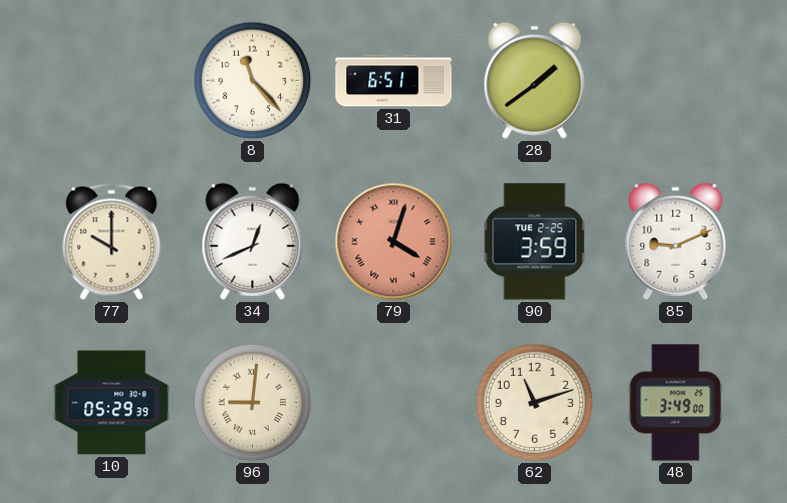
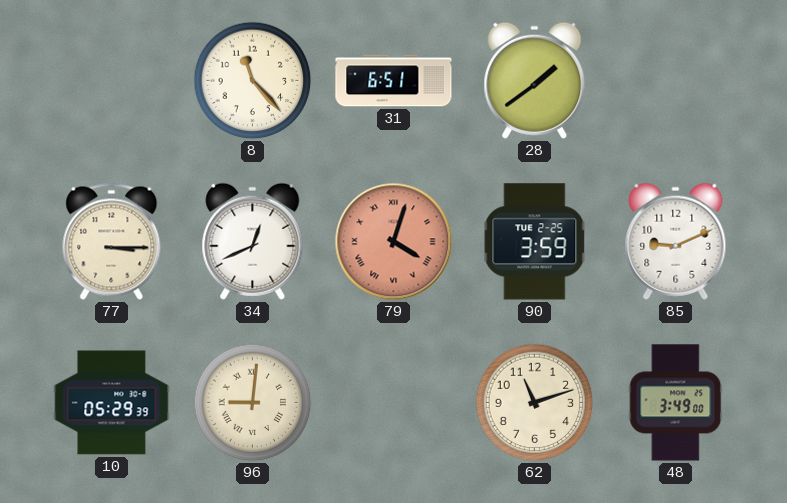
77: 10:00 -> 3:15
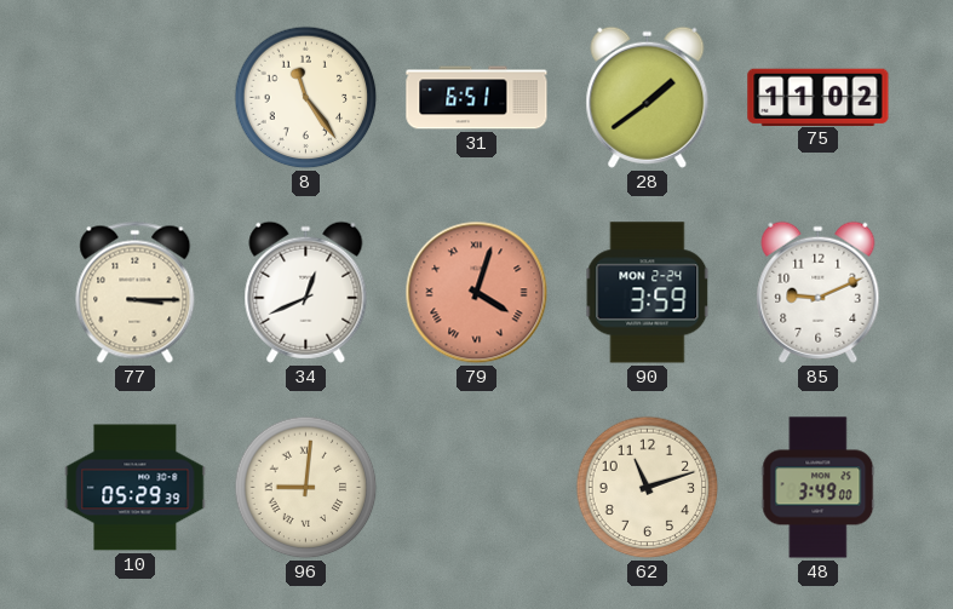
8: 11:23 -> 11:24
75: none -> 11:02
90 date: TUE 2-25 -> MON 2-24
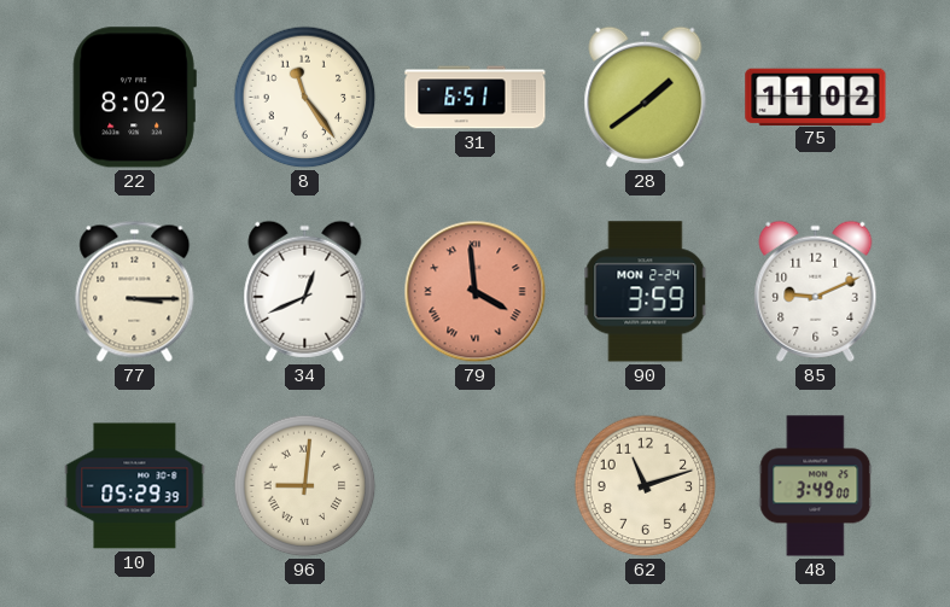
22: none -> 8:02
79: 4:03 -> 3:59
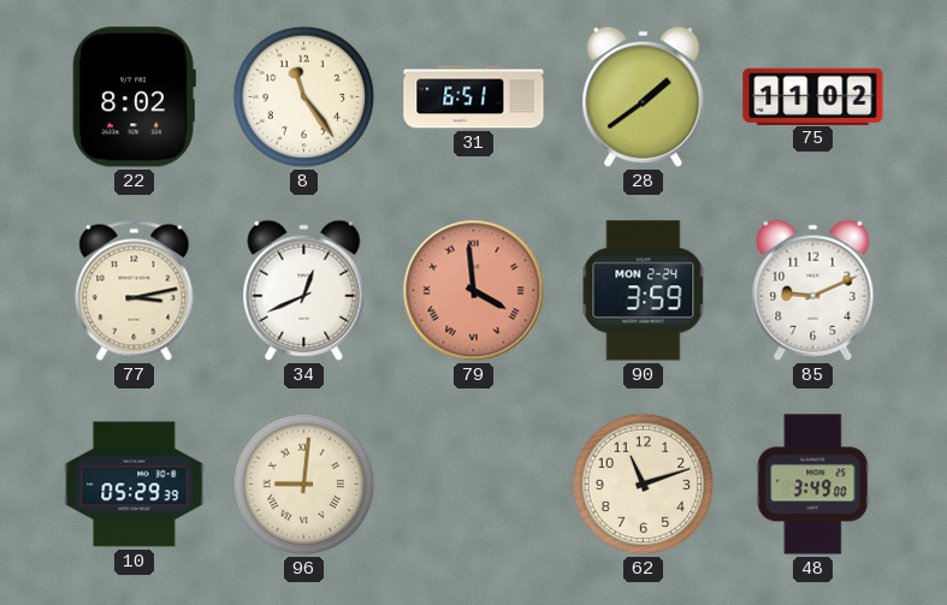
77: 3:15 -> 3:13
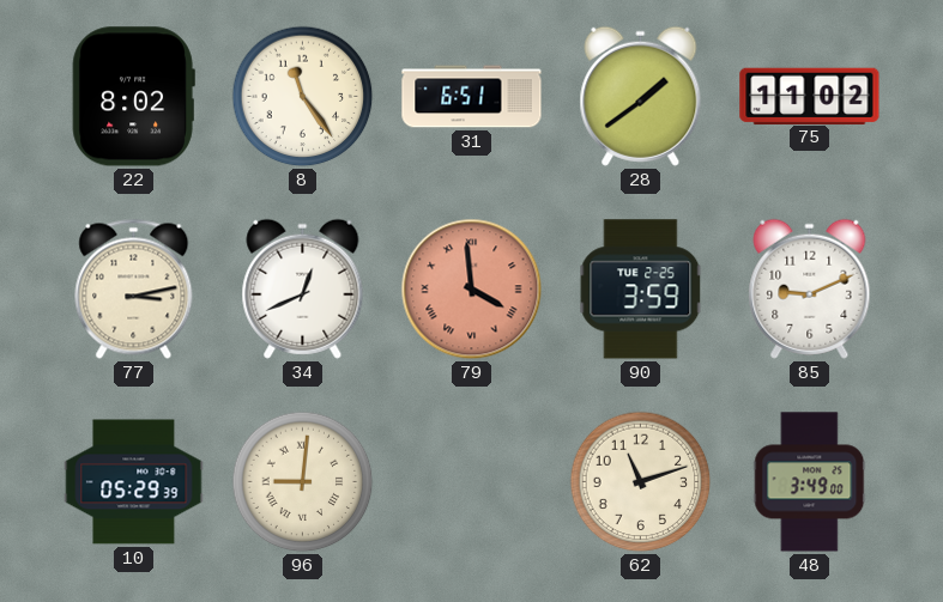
90 date: MON 2-24 -> TUE 2-25
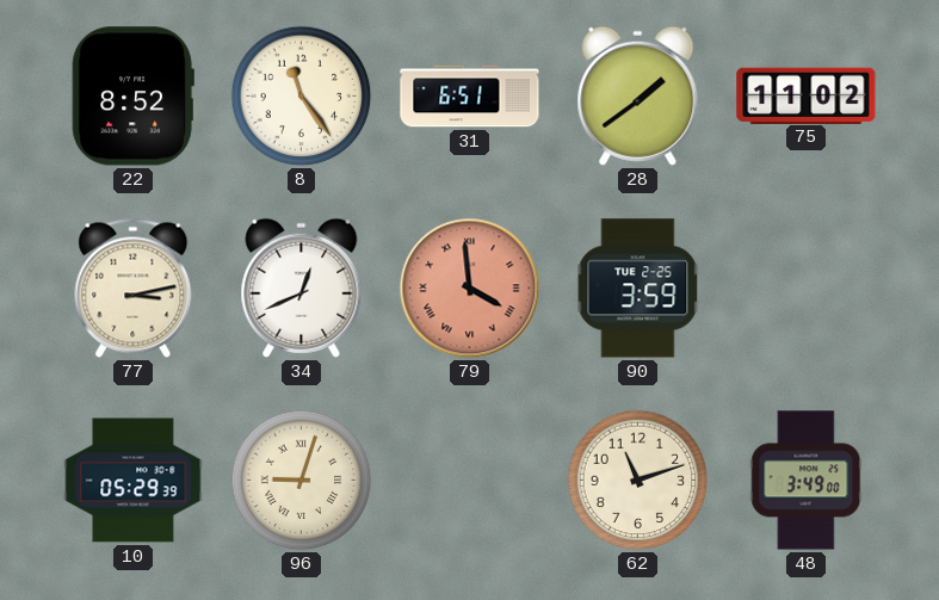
22: 8:02 -> 8:52
85: 9:11 -> none
96: 9:01 -> 9:03
